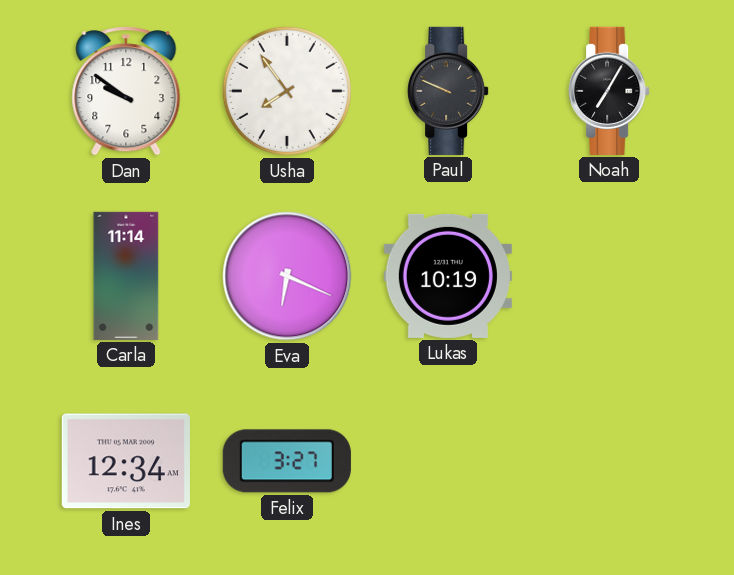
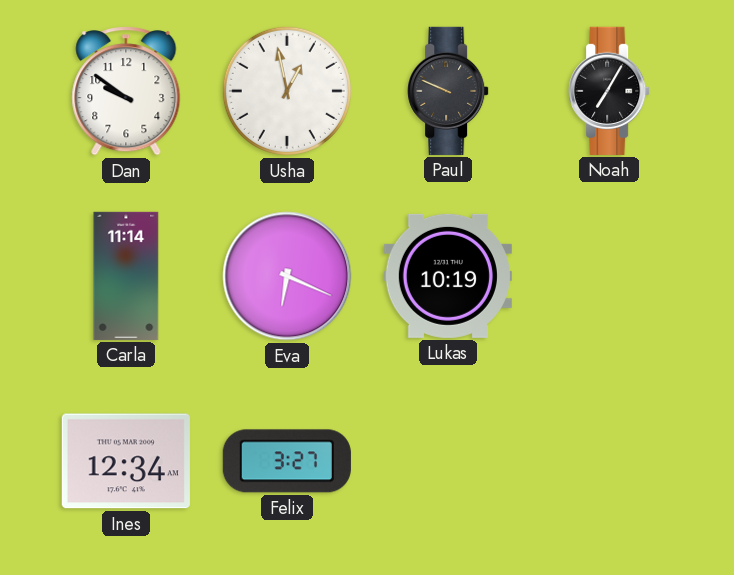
Usha: 7:54 -> 12:58
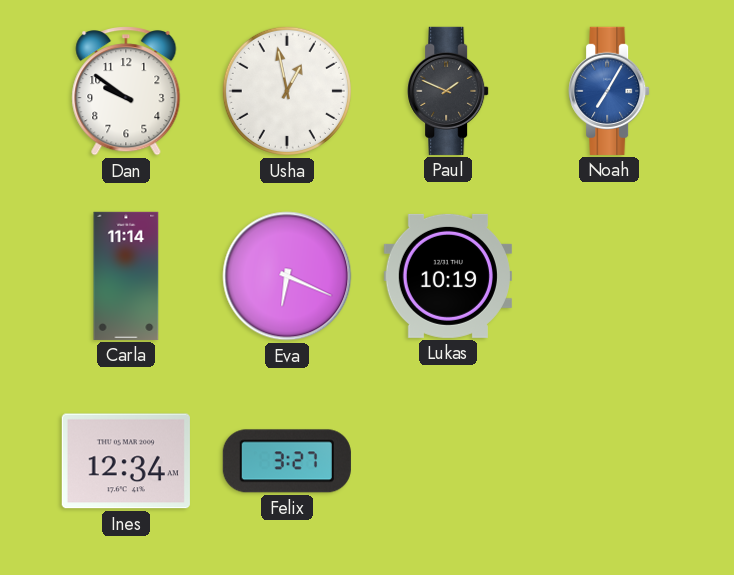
Paul: 9:49 -> 1:49
Noah dial: black -> blue
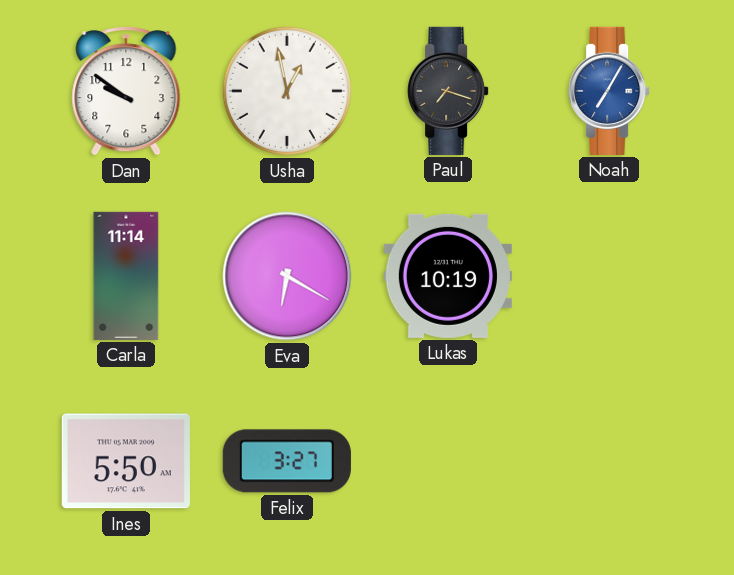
Paul: 1:49 -> 7:18
Eva: 6:19 -> 6:20
Ines: 12:34 -> 5:50
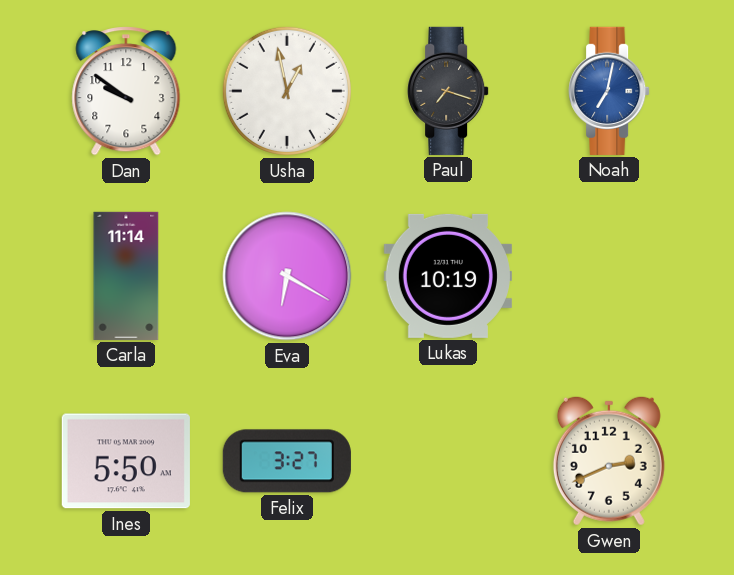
Noah: 7:05 -> 7:02
Gwen: none -> 2:41
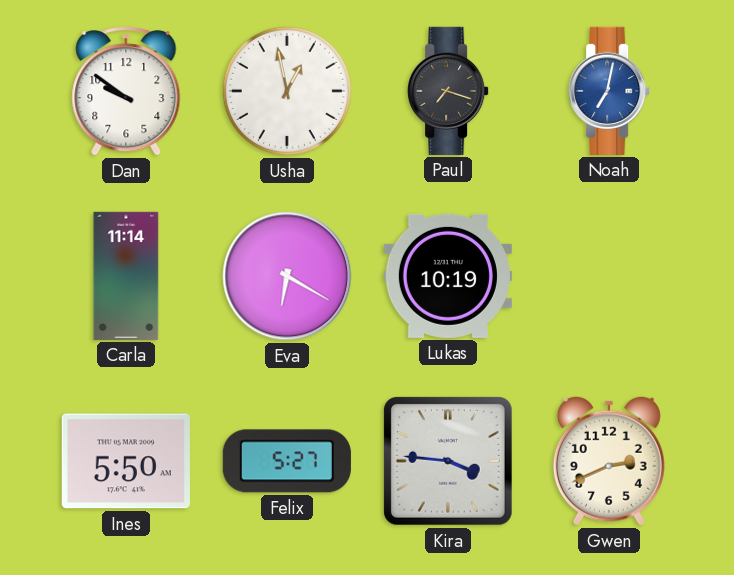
Felix: 3:27 -> 5:27
Kira: none -> 3:46
